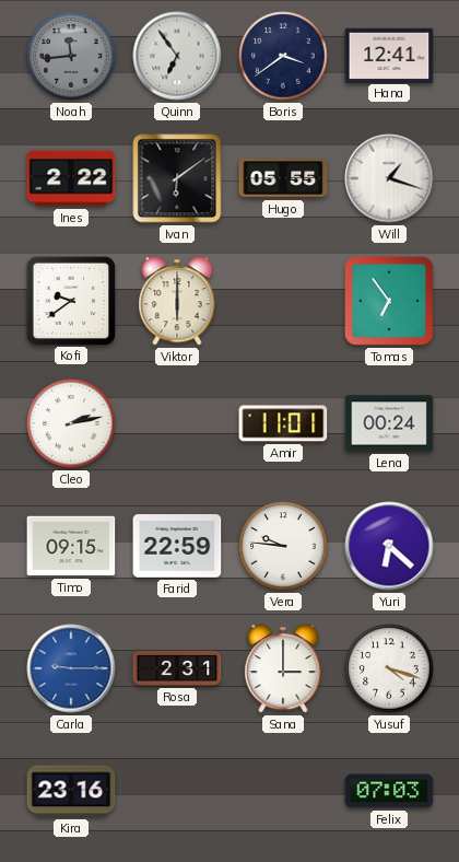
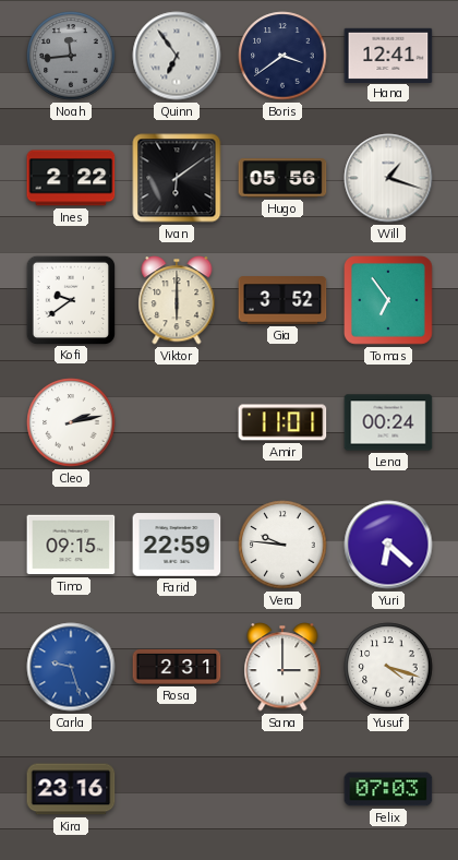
Hugo: 05:55 -> 05:56
Gia: none -> 3:52
Carla: 9:15 -> 9:27
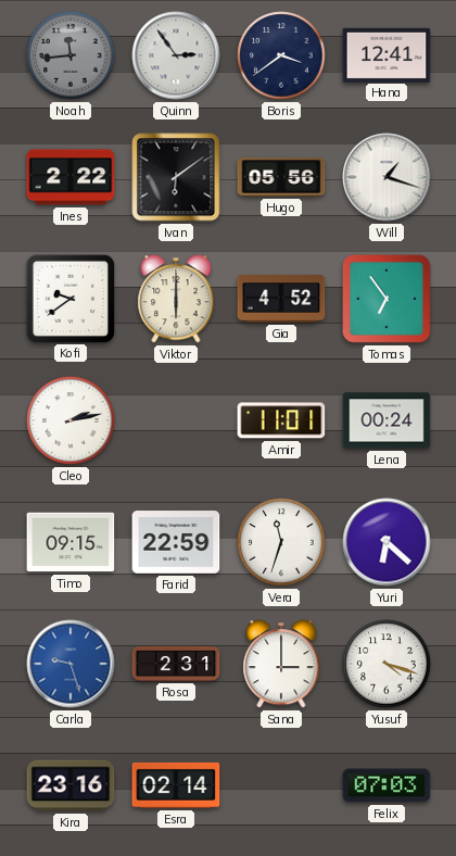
Quinn: 6:54 -> 2:54
Gia: 3:52 -> 4:52
Vera: 9:46 -> 11:33
Esra: none -> 02:14
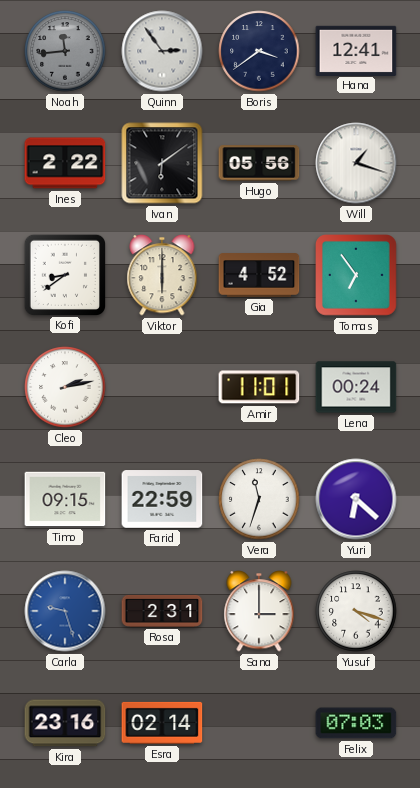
Kofi: 9:39 -> 8:39
